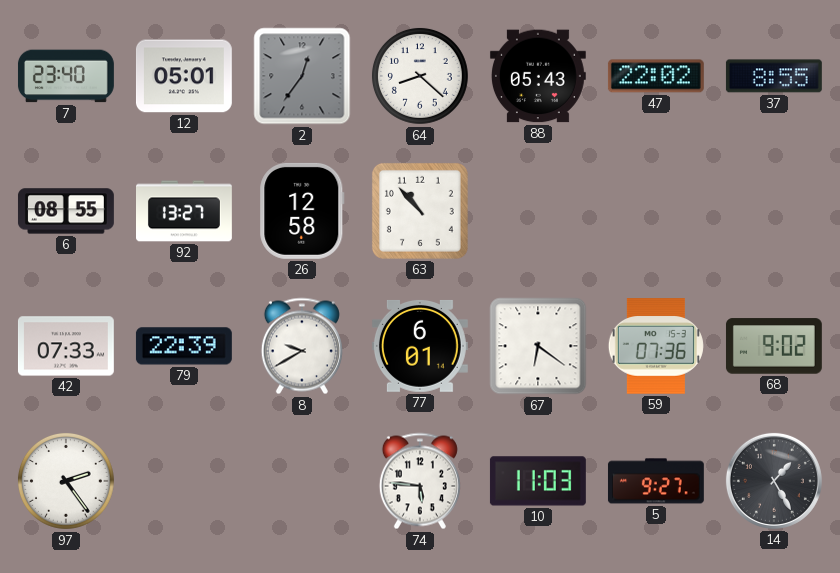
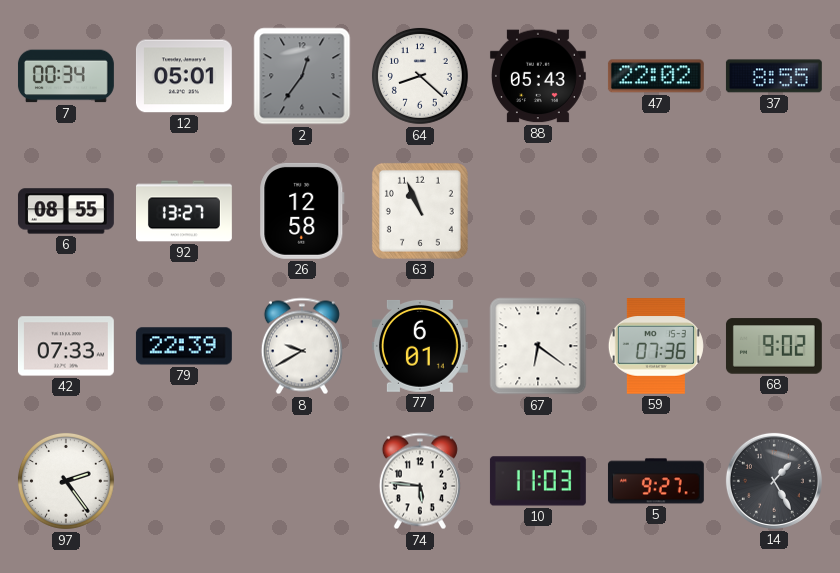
7: 23:40 -> 00:34
63: 10:53 -> 10:56
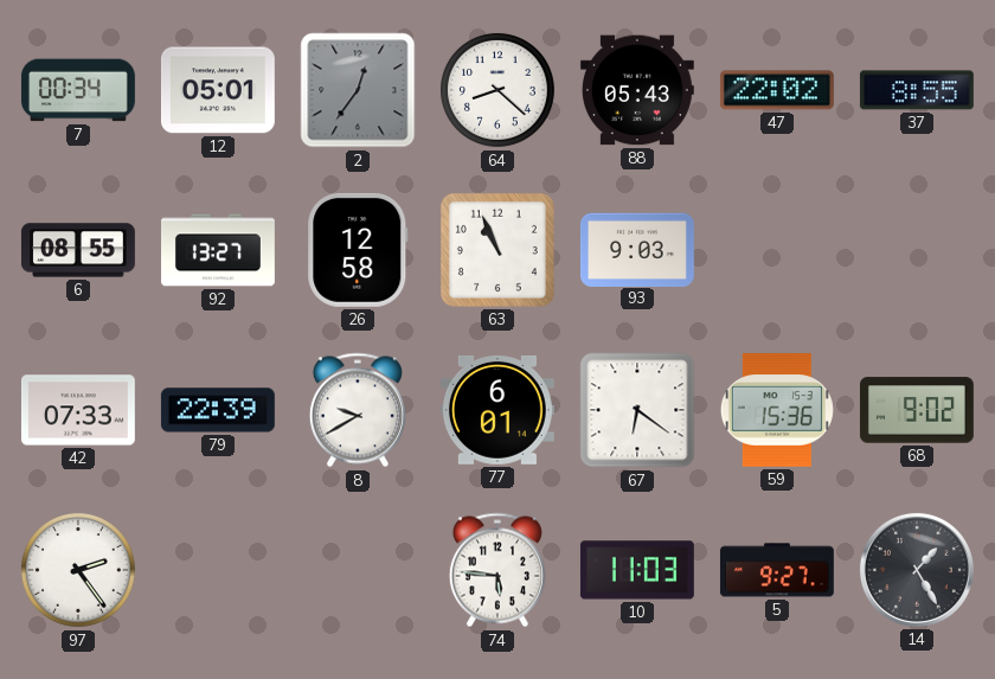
93: none -> 9:03
59: 07:36 -> 15:36
